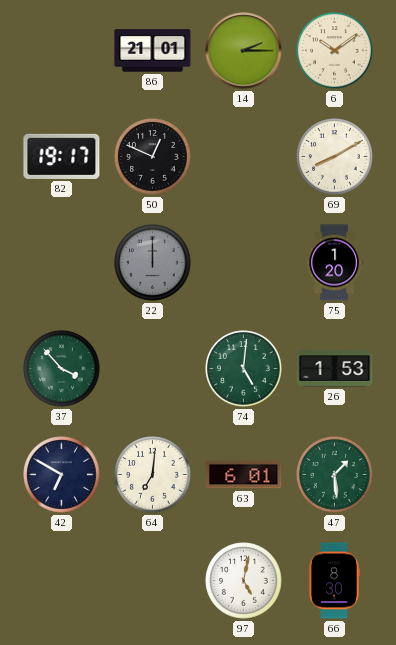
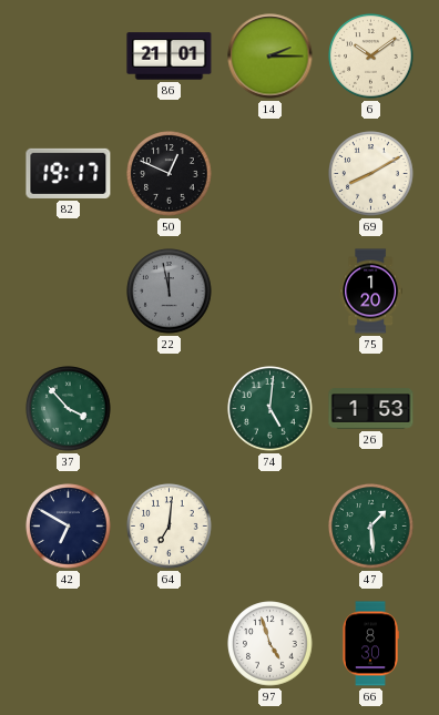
22: 12:00 -> 11:58
63: 6:01 -> none
97: 5:02 -> 4:57
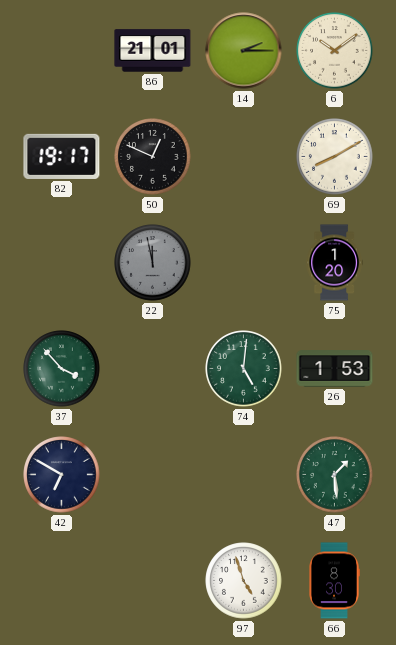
64: 7:01 -> none
